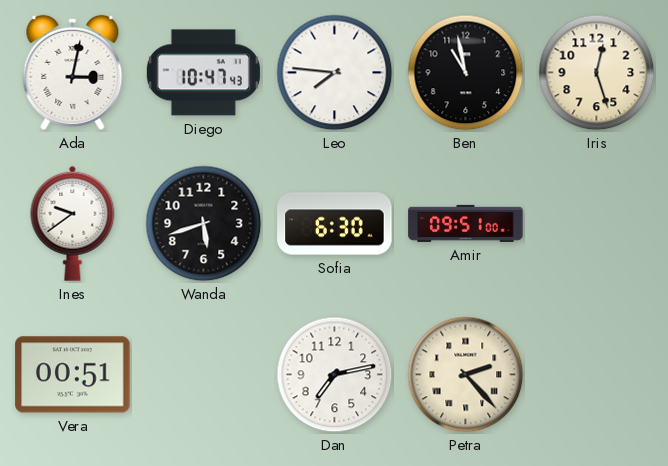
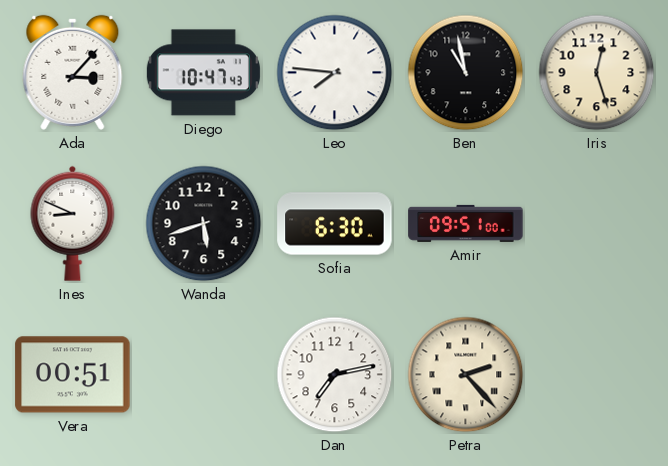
Ada: 3:02 -> 3:07
Ines: 9:39 -> 8:49
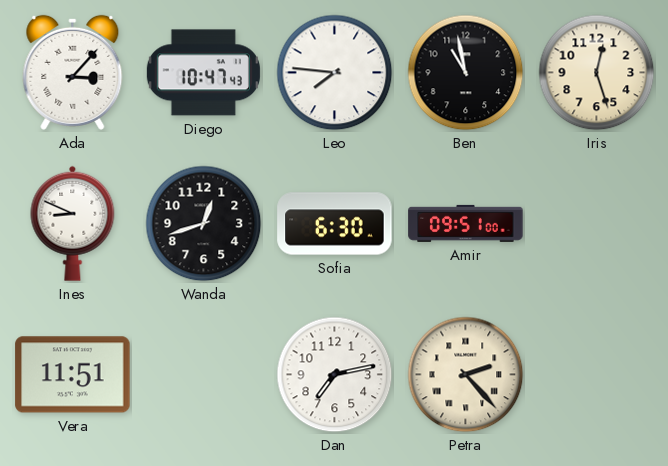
Wanda: 5:42 -> 12:42
Vera: 00:51 -> 11:51
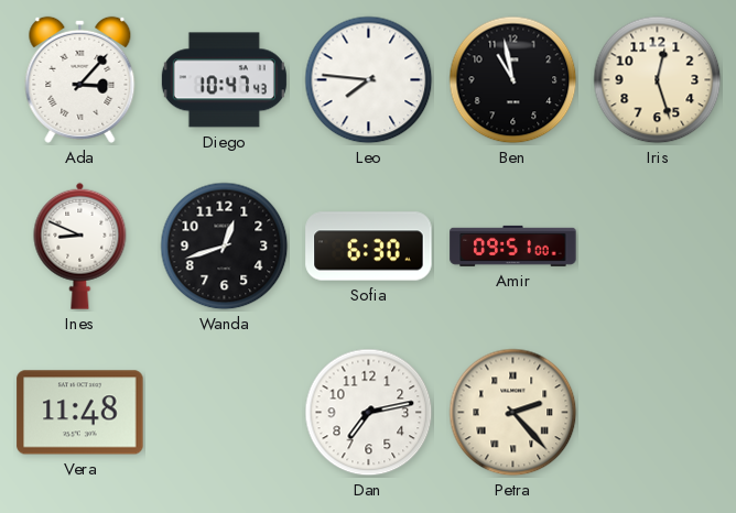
Vera: 11:51 -> 11:48
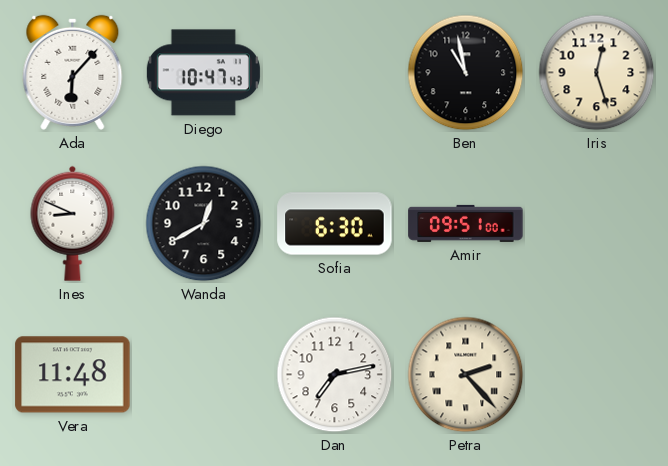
Ada: 3:07 -> 6:07
Leo: 7:46 -> none
Wanda: 12:42 -> 12:40
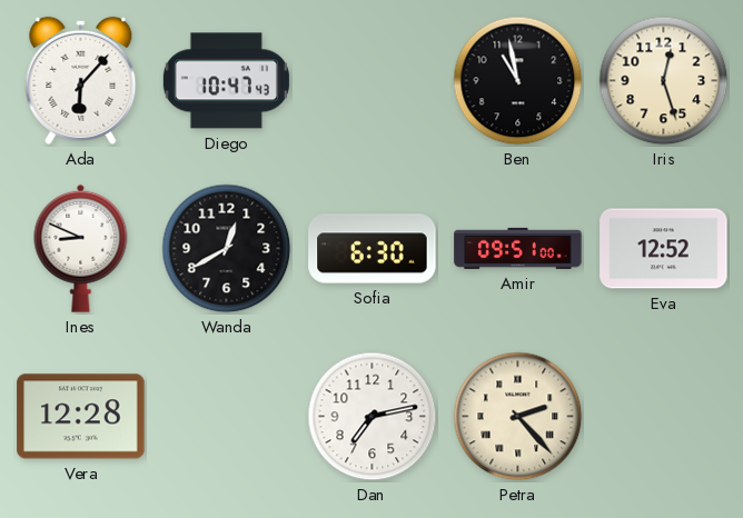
Eva: none -> 12:52
Vera: 11:48 -> 12:28
